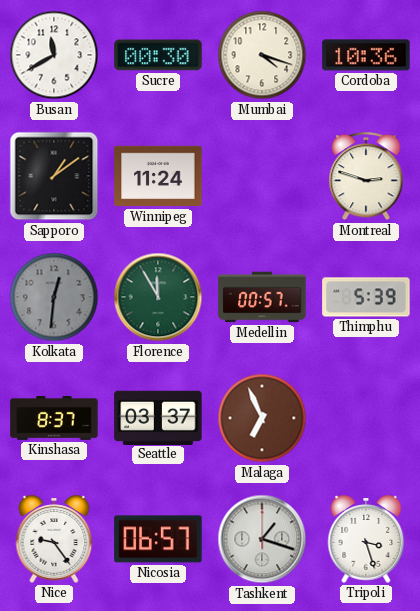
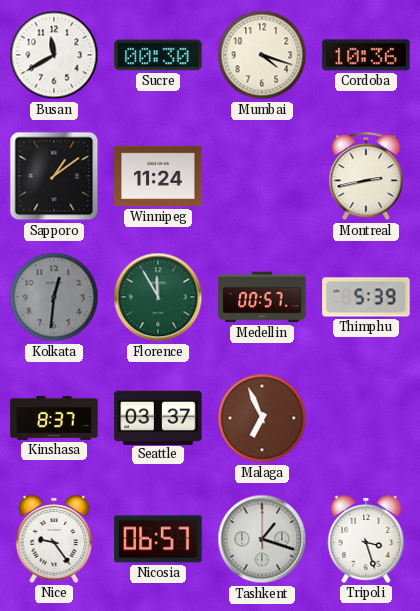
Montreal: 2:48 -> 2:43
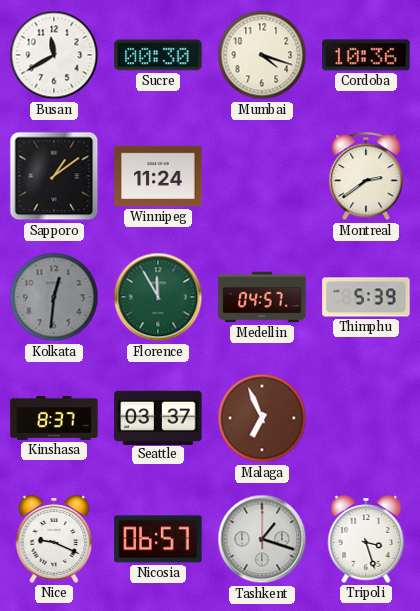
Montreal: 2:43 -> 2:39
Medellin: 00:57 -> 04:57
Nice: 9:24 -> 9:19
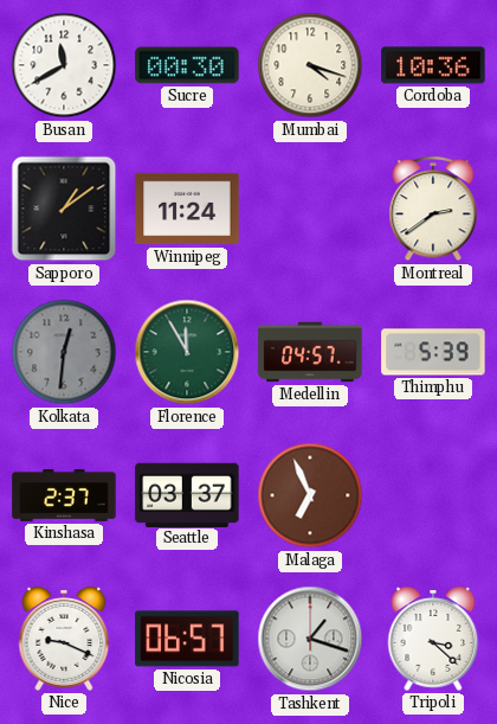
Kinshasa: 8:37 -> 2:37
Tripoli: 3:27 -> 3:22
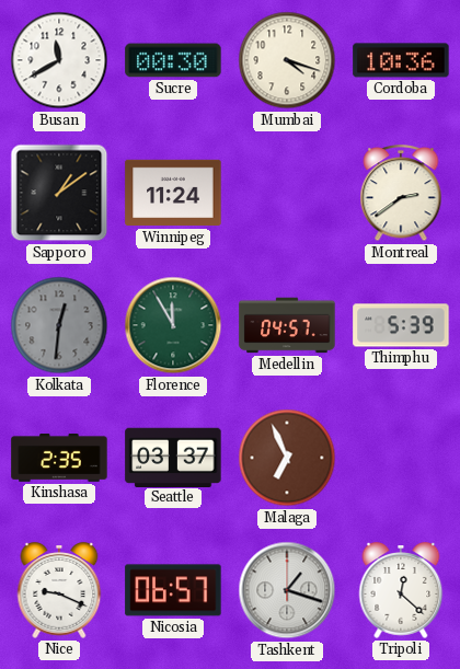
Kinshasa: 2:37 -> 2:35
Tripoli: 3:22 -> 12:22
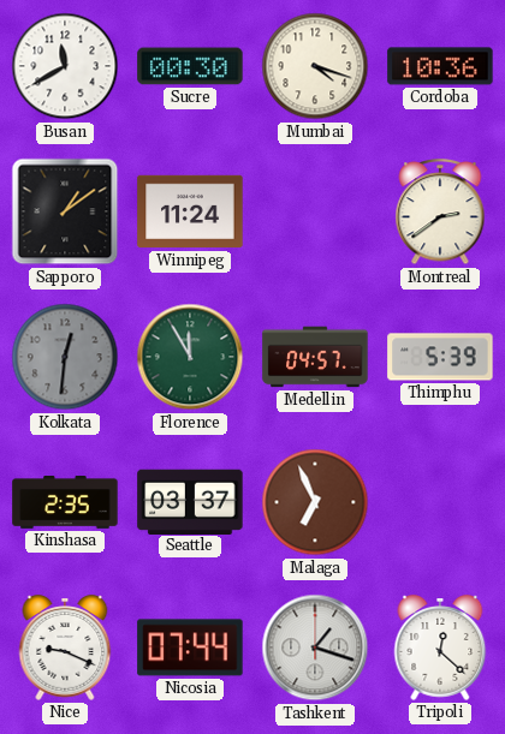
Nicosia: 06:57 -> 07:44
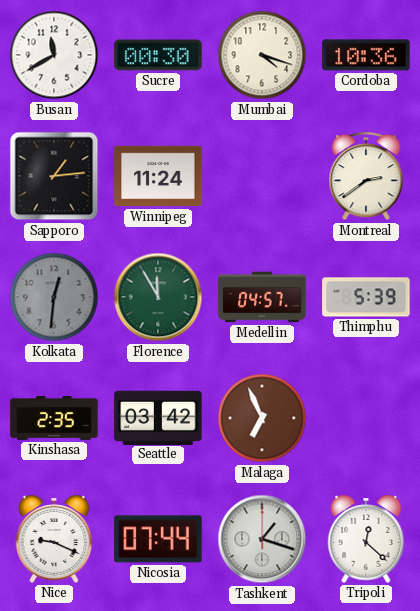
Sapporo: 1:09 -> 1:14
Seattle: 03:37 -> 03:42
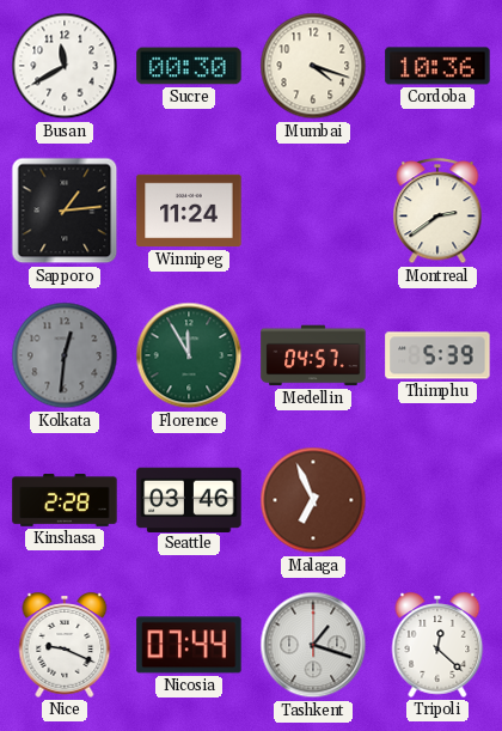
Kinshasa: 2:35 -> 2:28
Seattle: 03:42 -> 03:46
